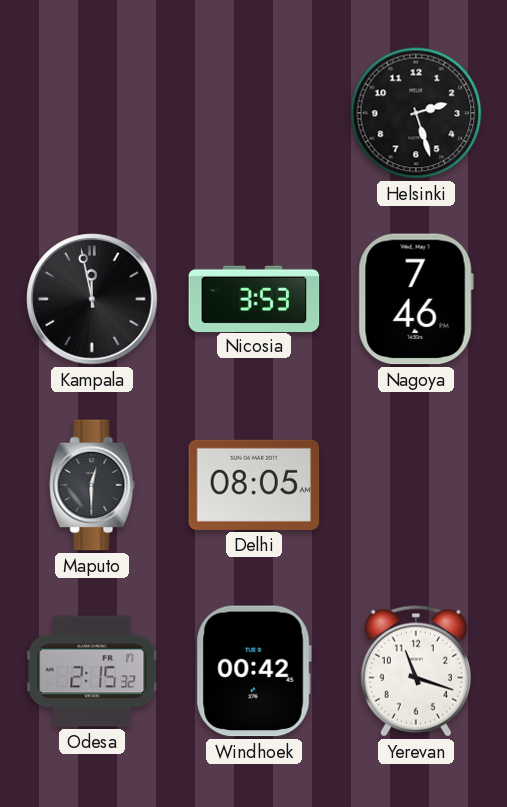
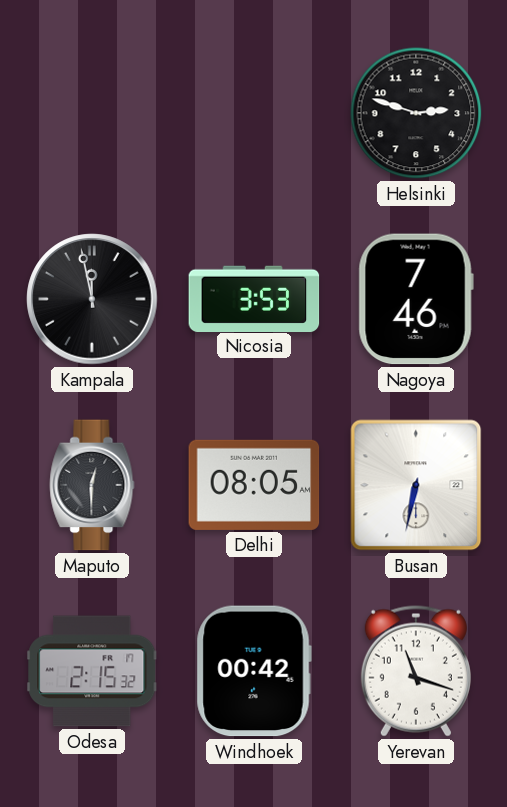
Helsinki: 2:27 -> 2:48
Busan: none -> 6:32
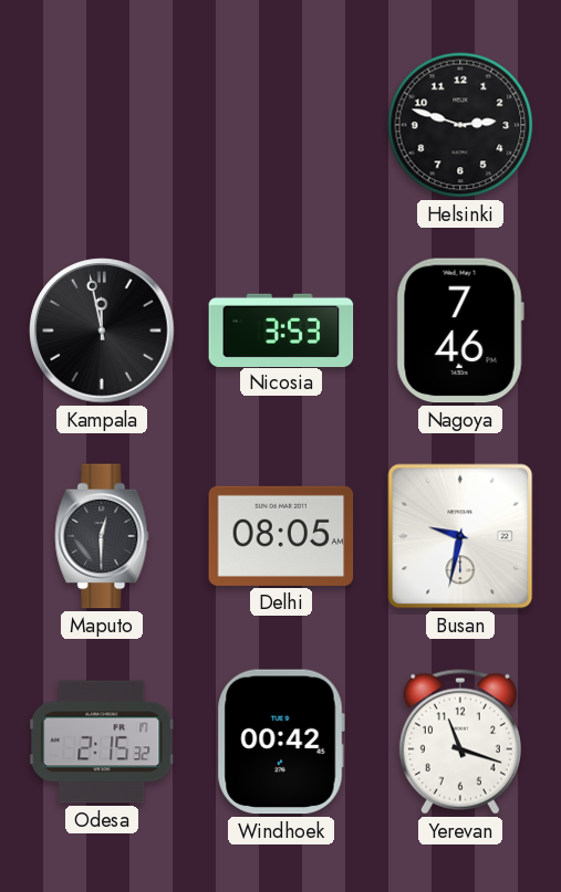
Busan: 6:32 -> 9:32
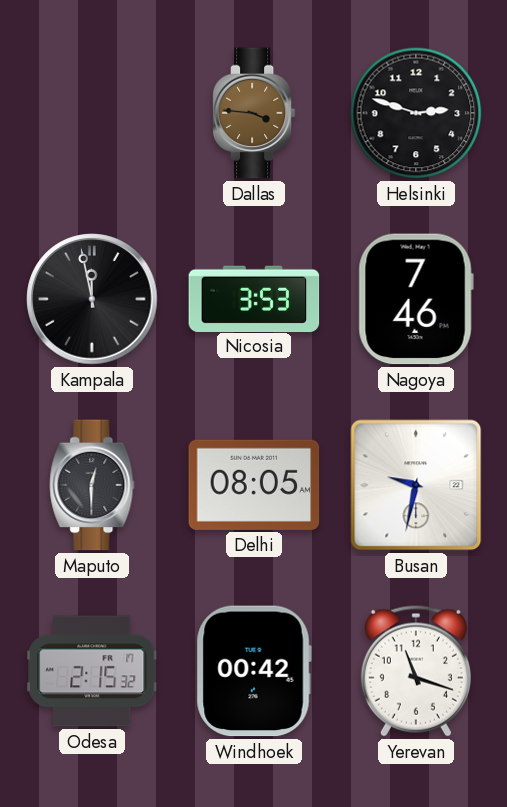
Dallas: none -> 3:46
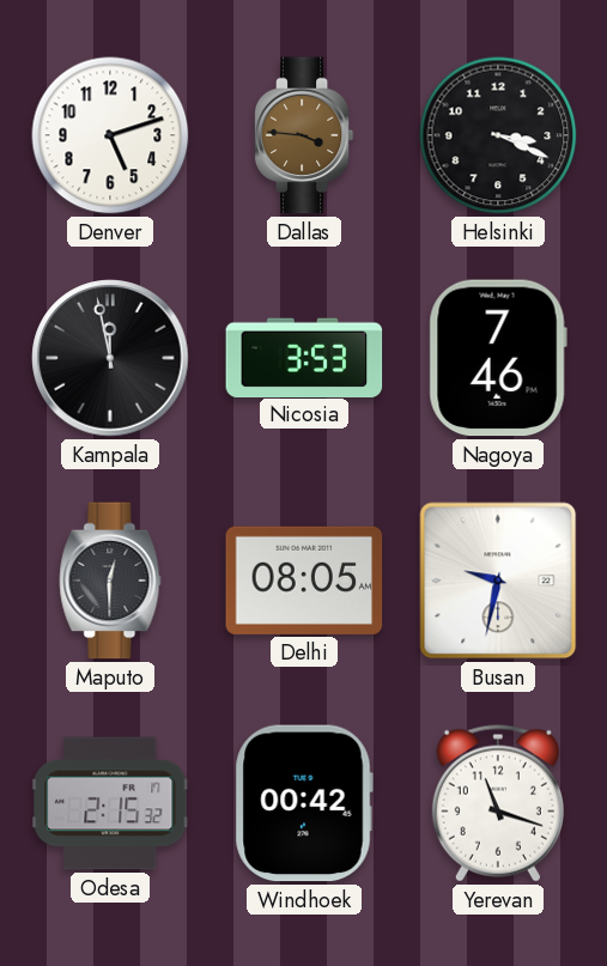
Denver: none -> 5:12
Helsinki: 2:48 -> 3:19
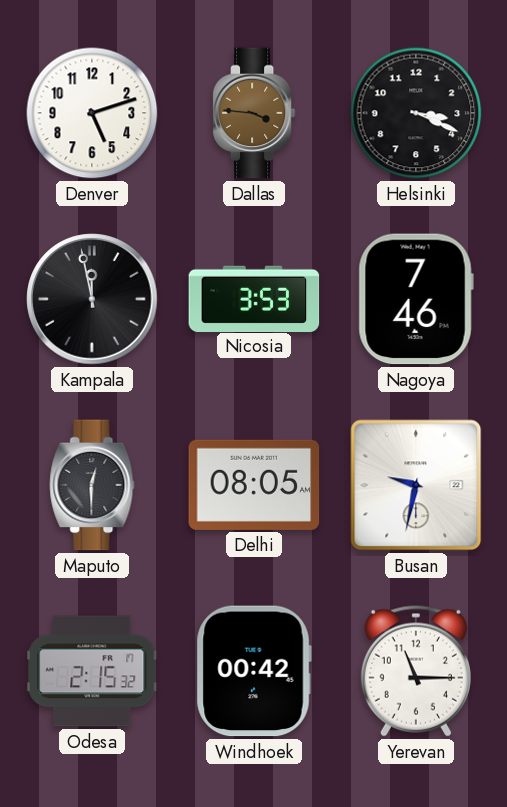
Yerevan: 11:18 -> 11:15
